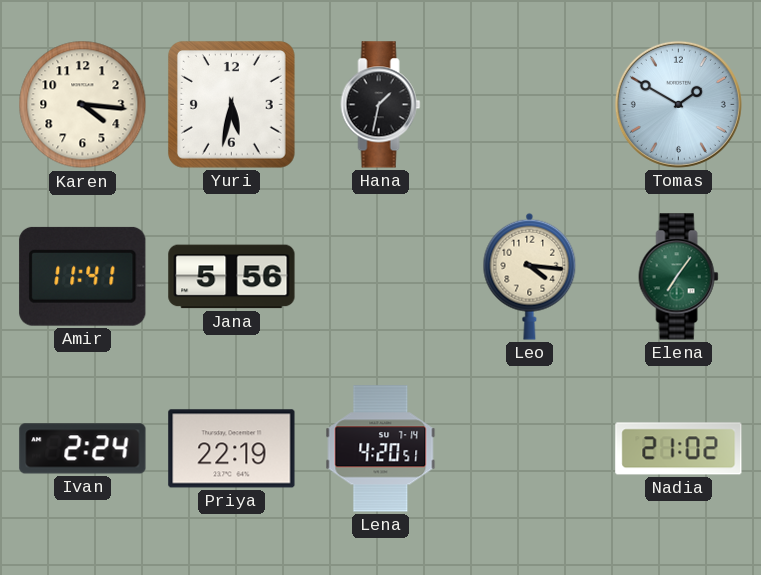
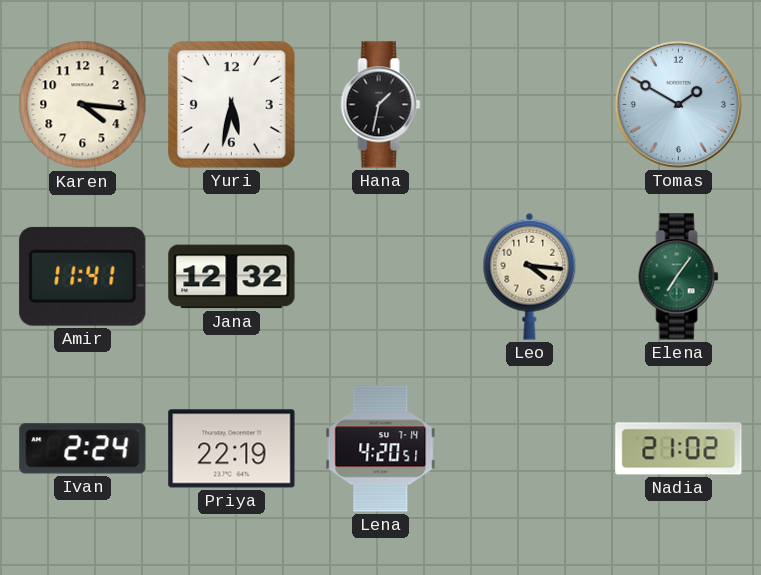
Jana: 5:56 -> 12:32
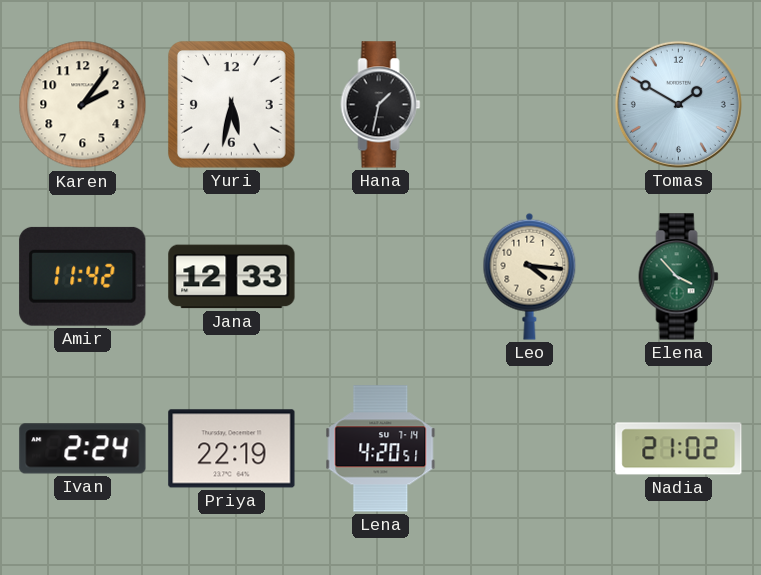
Karen: 4:16 -> 2:06
Amir: 11:41 -> 11:42
Jana: 12:32 -> 12:33
Elena: 7:06 -> 3:53
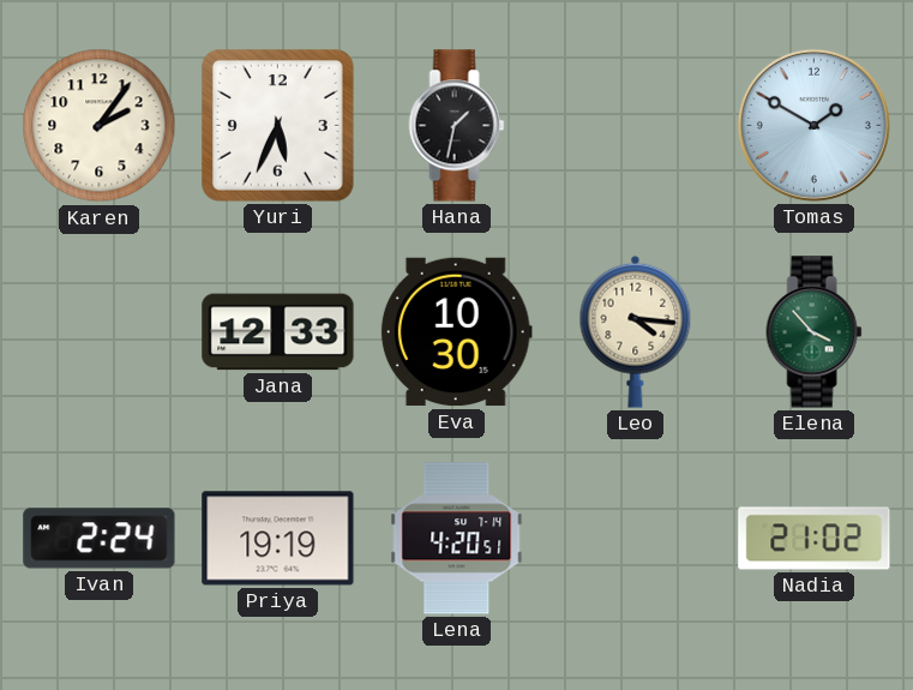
Yuri: 5:32 -> 5:34
Amir: 11:42 -> none
Eva: none -> 10:30
Priya: 22:19 -> 19:19
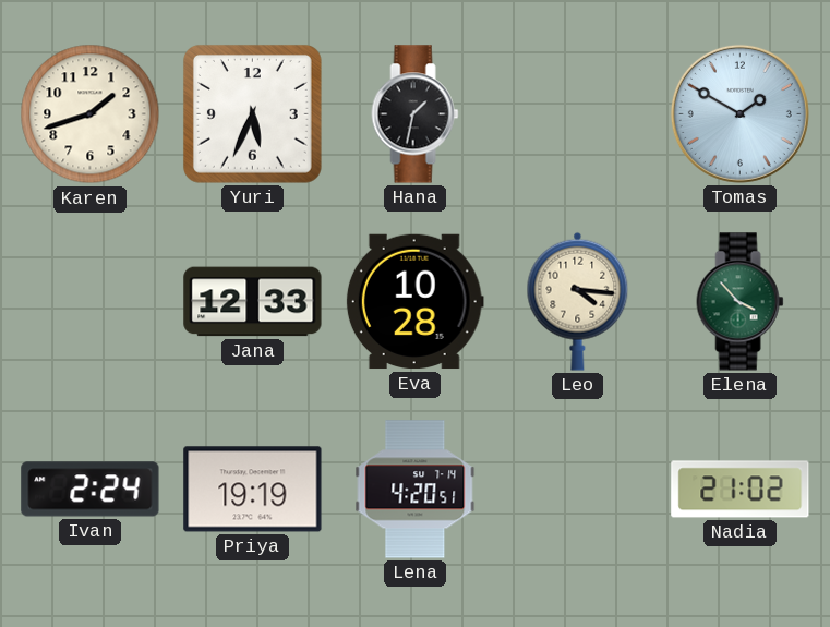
Karen: 2:06 -> 1:42
Eva: 10:30 -> 10:28
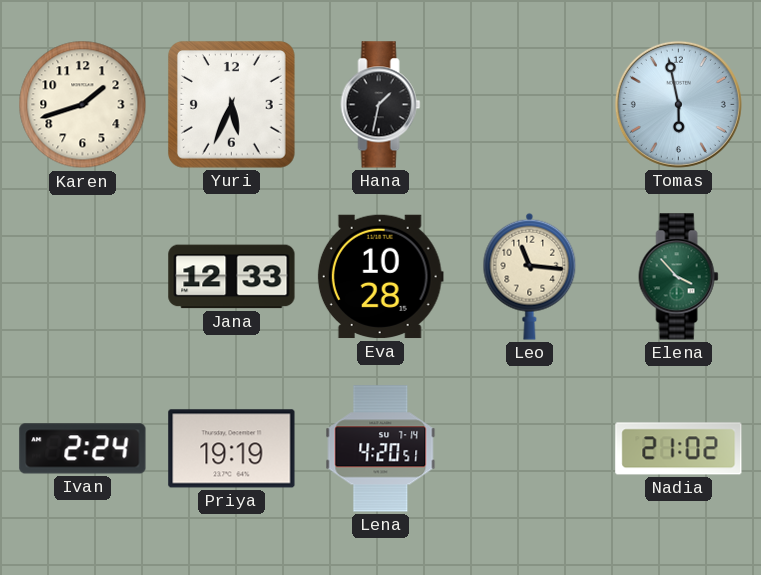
Tomas: 1:50 -> 5:58
Leo: 4:16 -> 11:16
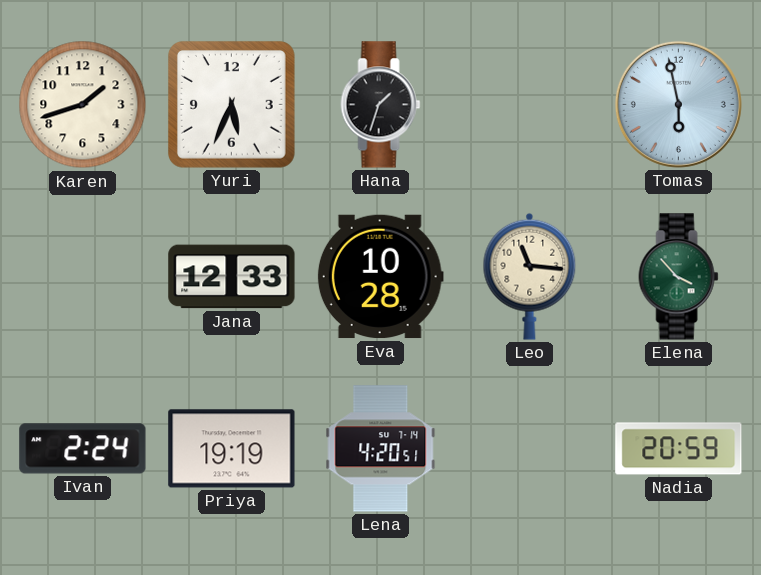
Hana: 1:32 -> 1:33
Nadia: 21:02 -> 20:59
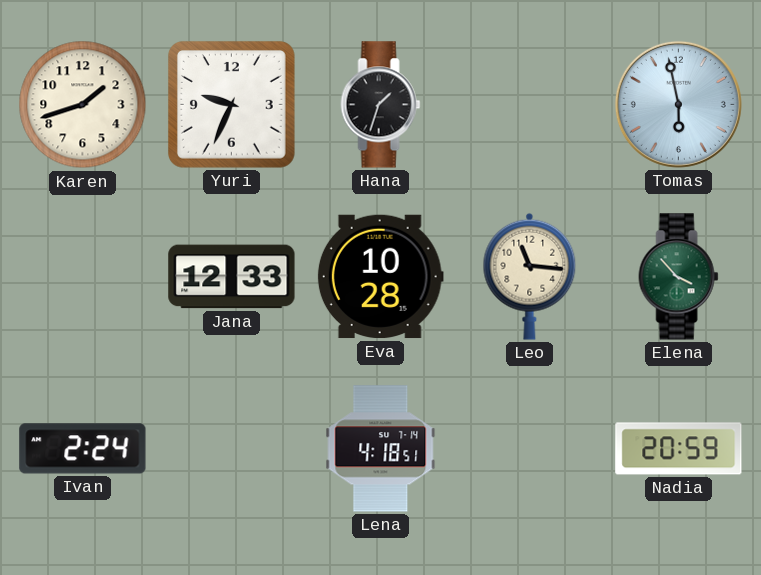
Yuri: 5:34 -> 9:34
Priya: 19:19 -> none
Lena: 4:20 -> 4:18
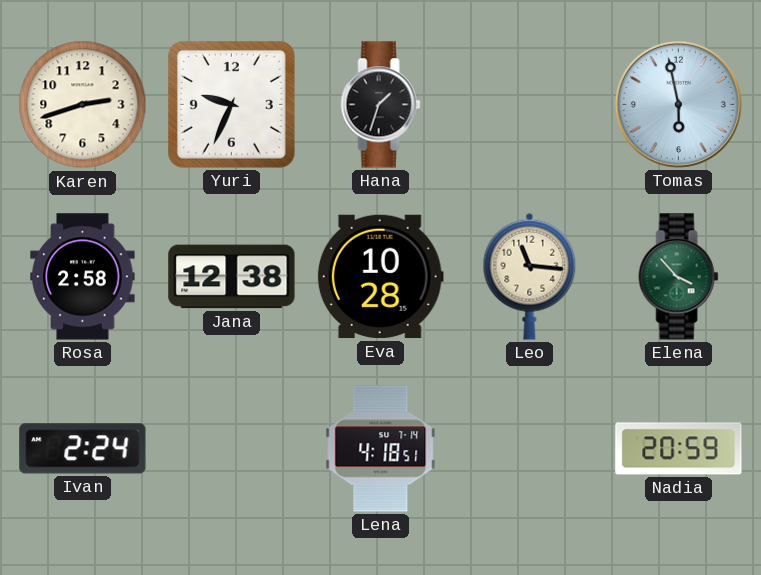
Karen: 1:42 -> 2:42
Rosa: none -> 2:58
Jana: 12:33 -> 12:38
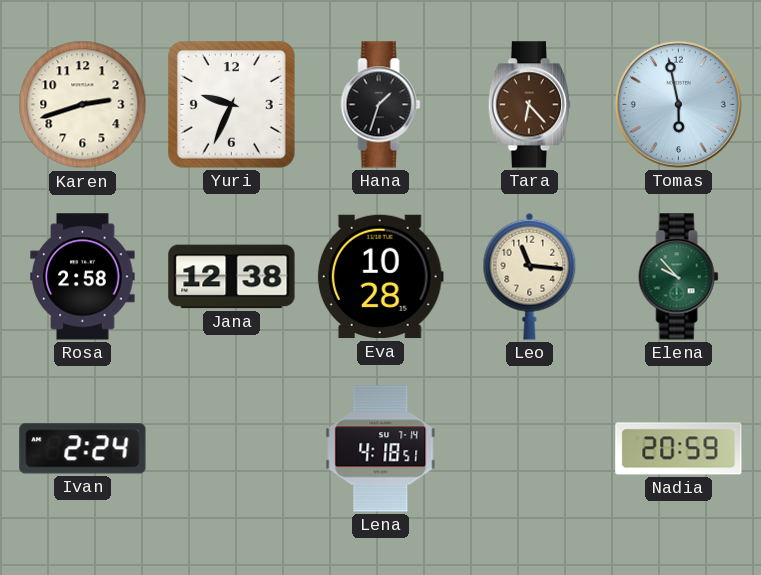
Tara: none -> 6:23
Elena: 3:53 -> 9:53
